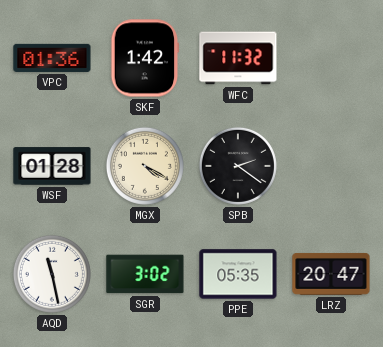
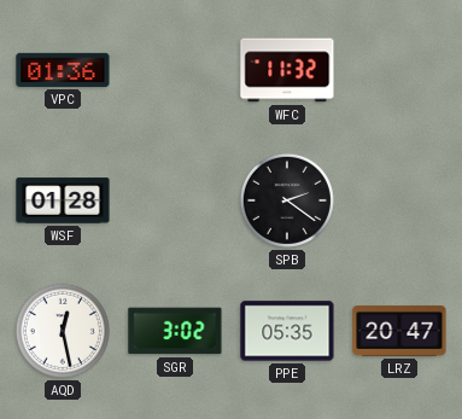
SKF: 1:42 -> none
MGX: 4:20 -> none
AQD: 11:28 -> 12:28
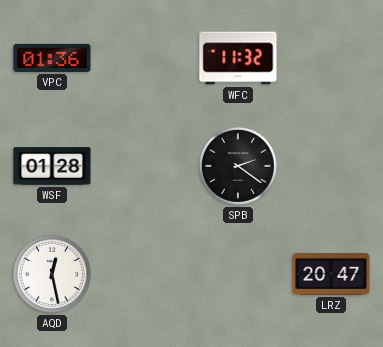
SGR: 3:02 -> none
PPE: 05:35 -> none
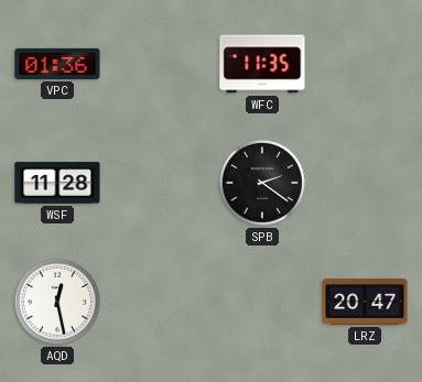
WFC: 11:32 -> 11:35
WSF: 01:28 -> 11:28
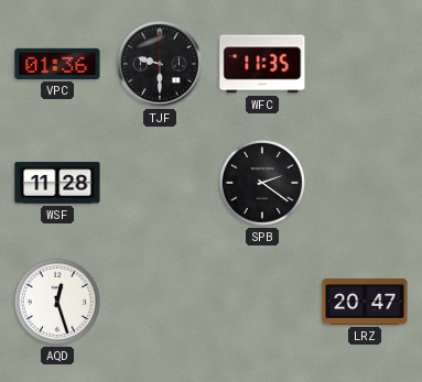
TJF: none -> 9:30
AQD: 12:28 -> 12:27
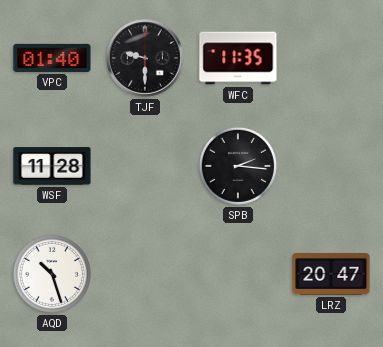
VPC: 01:36 -> 01:40
SPB: 2:21 -> 2:16
AQD: 12:27 -> 10:27
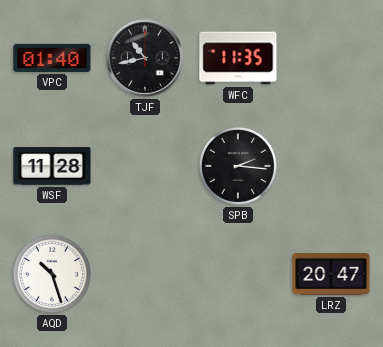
TJF: 9:30 -> 10:43
